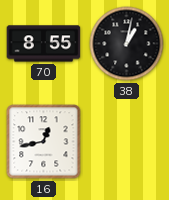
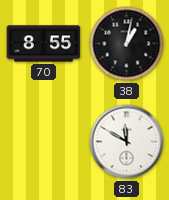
16: 12:43 -> none
83: none -> 11:50
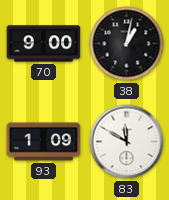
70: 8:55 -> 9:00
93: none -> 1:09
